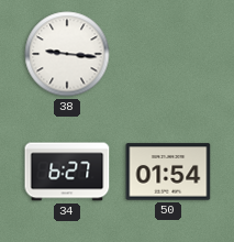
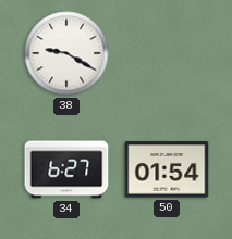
38: 9:16 -> 9:20
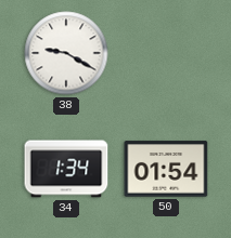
34: 6:27 -> 1:34
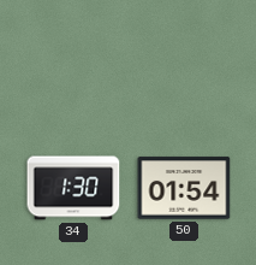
38: 9:20 -> none
34: 1:34 -> 1:30
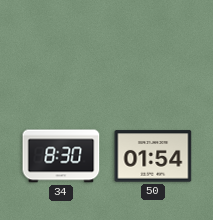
34: 1:30 -> 8:30
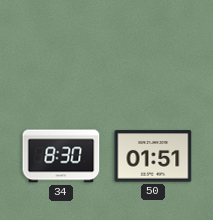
50: 01:54 -> 01:51
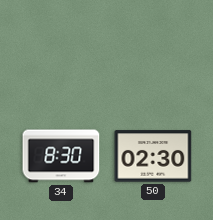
50: 01:51 -> 02:30
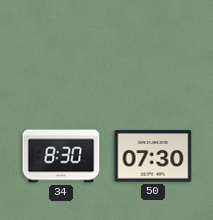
50: 02:30 -> 07:30
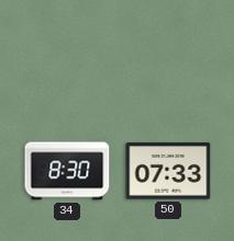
50: 07:30 -> 07:33
